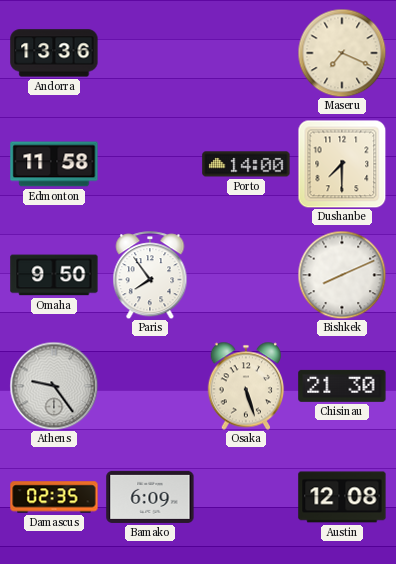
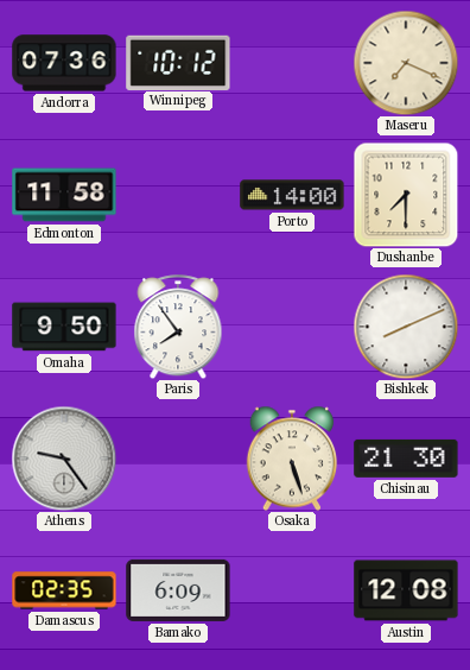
Andorra: 13:36 -> 07:36
Winnipeg: none -> 10:12
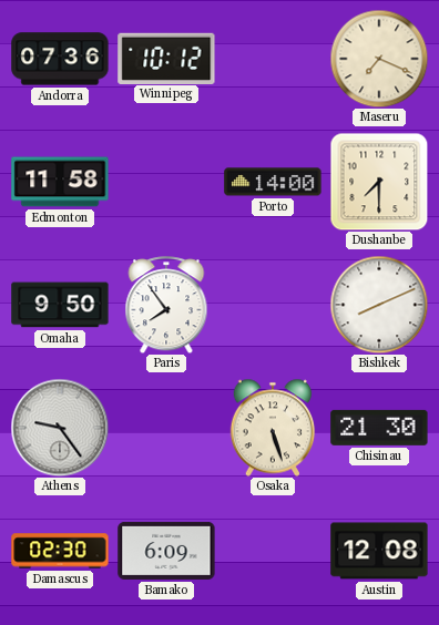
Damascus: 02:35 -> 02:30
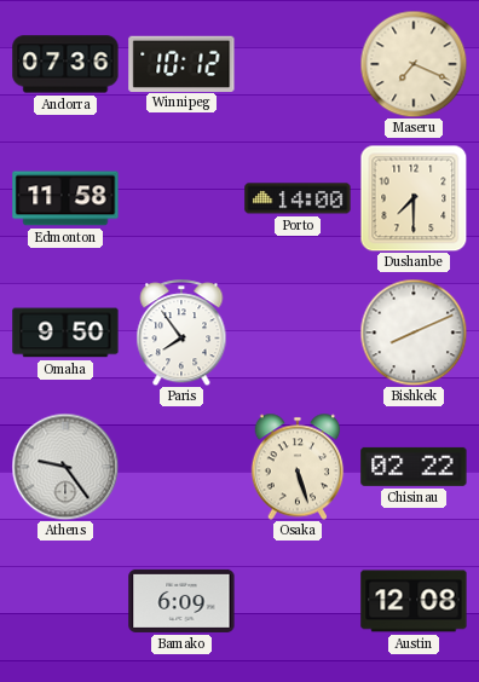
Chisinau: 21:30 -> 02:22
Damascus: 02:30 -> none
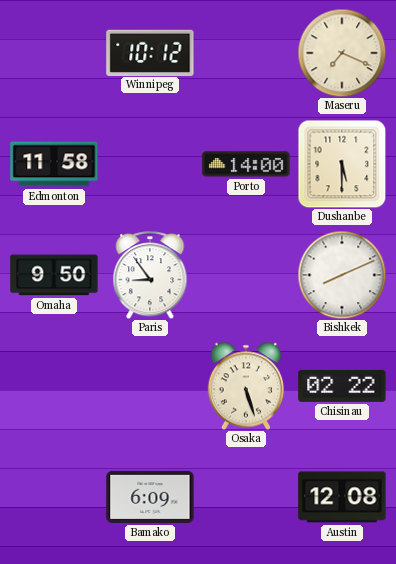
Andorra: 07:36 -> none
Dushanbe: 7:30 -> 5:30
Paris: 7:54 -> 8:54
Athens: 9:24 -> none
